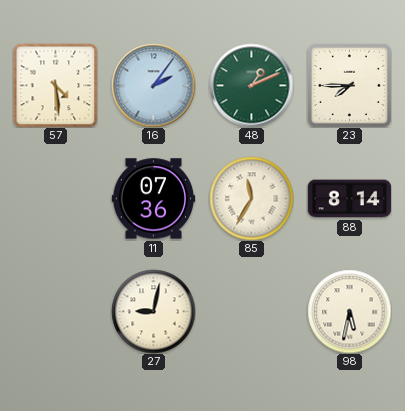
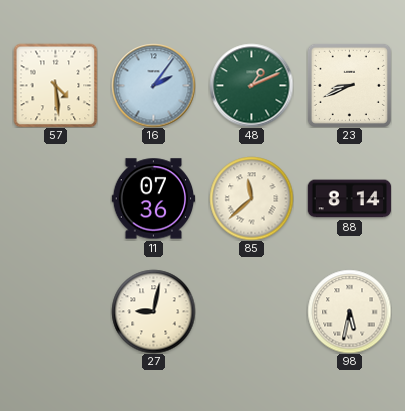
23: 7:45 -> 8:41
85: 11:35 -> 11:38
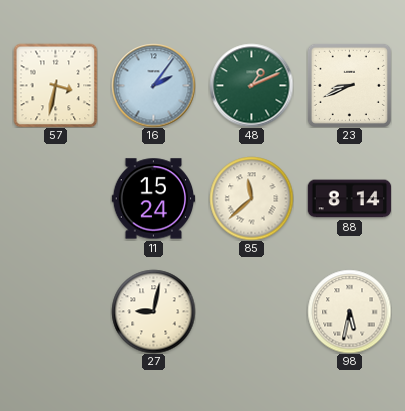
57: 4:29 -> 3:32
11: 07:36 -> 15:24
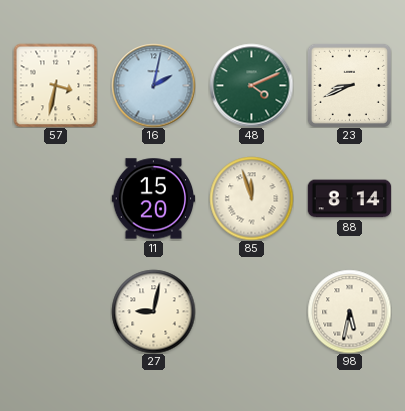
16: 2:06 -> 2:02
48: 1:11 -> 4:11
11: 15:24 -> 15:20
85: 11:38 -> 11:57
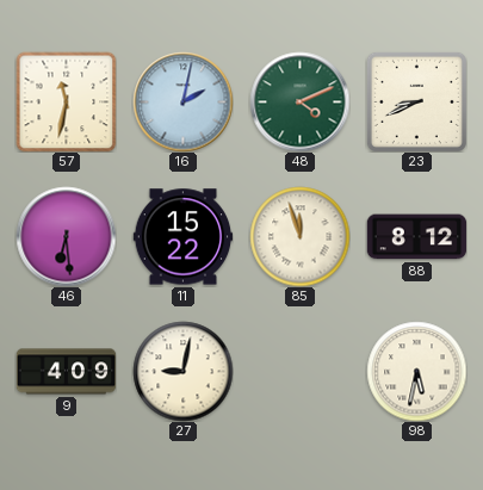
57: 3:32 -> 11:32
46: none -> 6:29
11: 15:20 -> 15:22
88: 8:14 -> 8:12
9: none -> 4:09
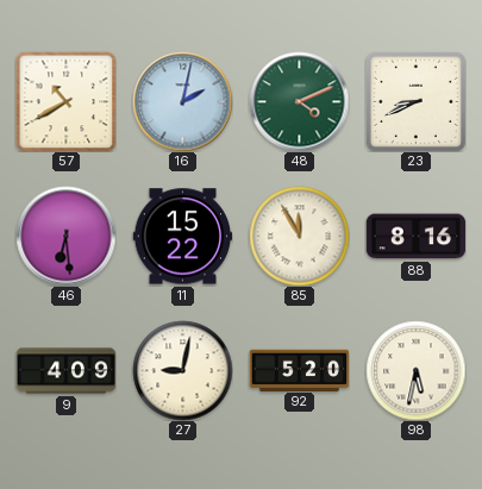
57: 11:32 -> 10:40
85: 11:57 -> 11:55
88: 8:12 -> 8:16
92: none -> 5:20
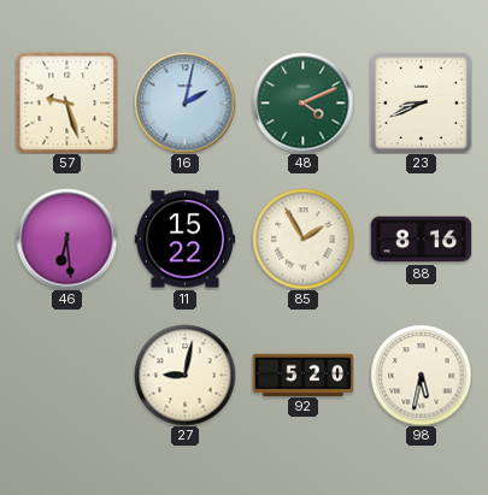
57: 10:40 -> 9:27
85: 11:55 -> 1:55
9: 4:09 -> none
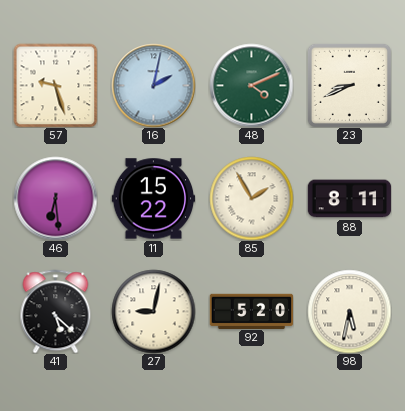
88: 8:16 -> 8:11
41: none -> 5:22
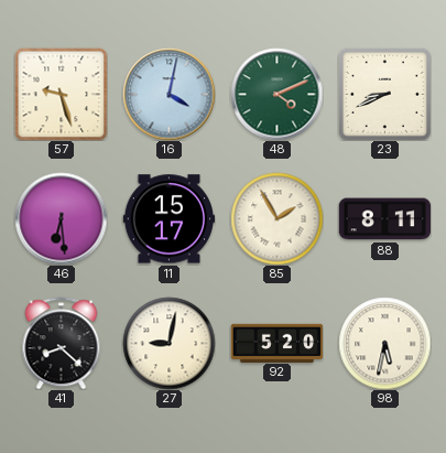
16: 2:02 -> 4:02
11: 15:22 -> 15:17
41: 5:22 -> 8:22
